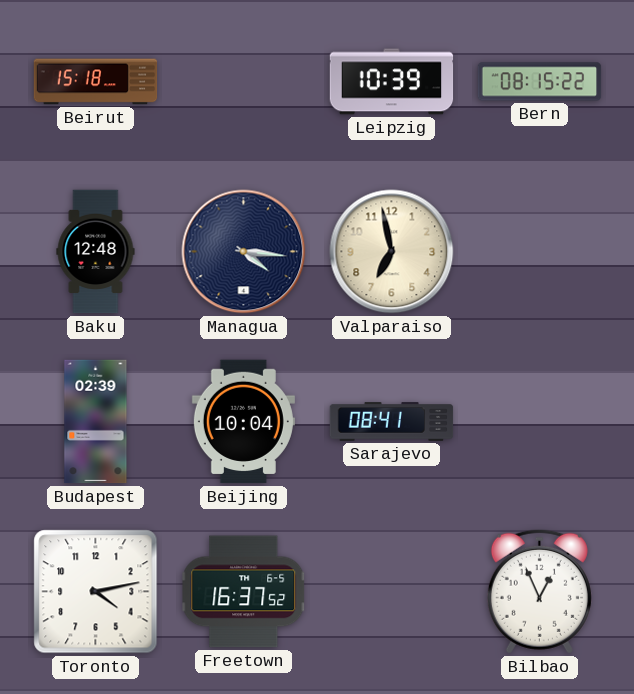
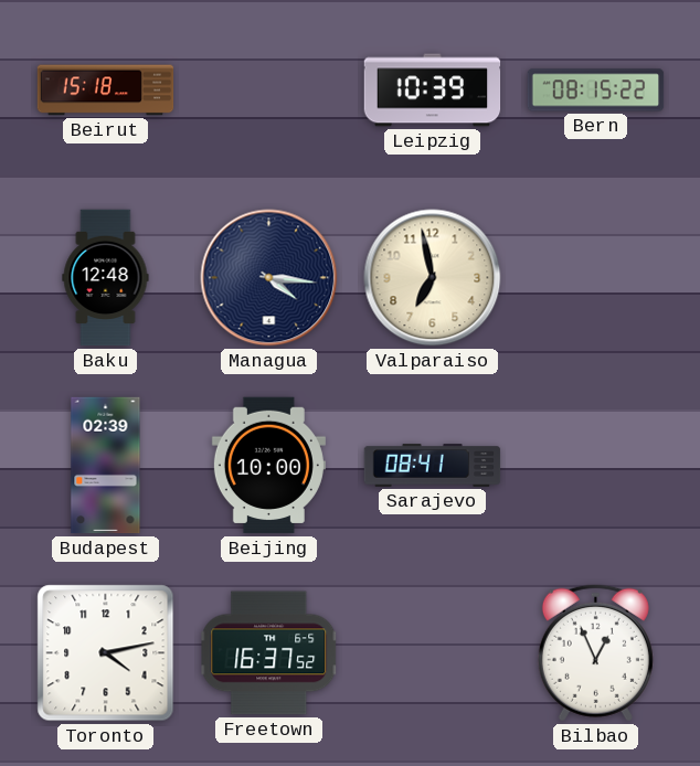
Beijing: 10:04 -> 10:00
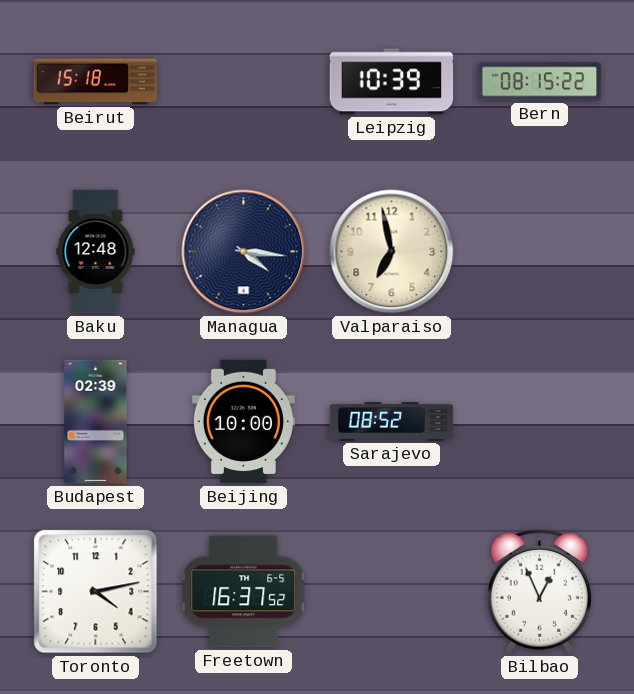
Sarajevo: 08:41 -> 08:52
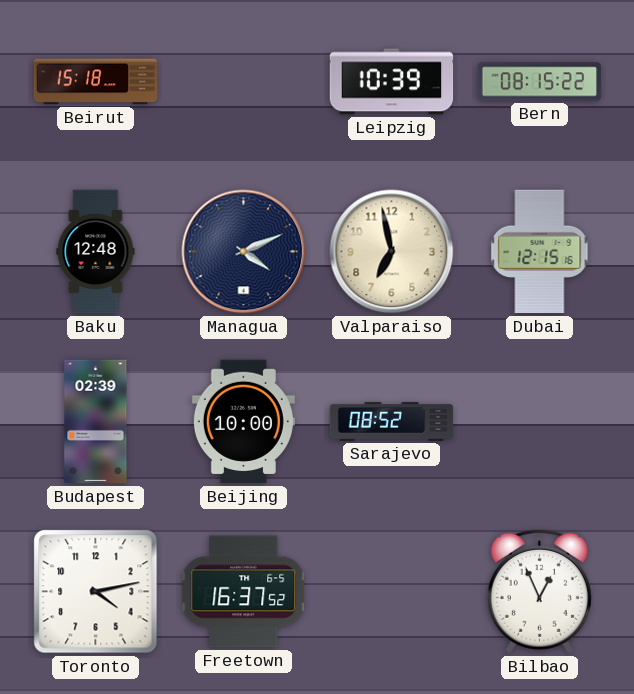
Managua: 4:16 -> 4:11
Dubai: none -> 12:15
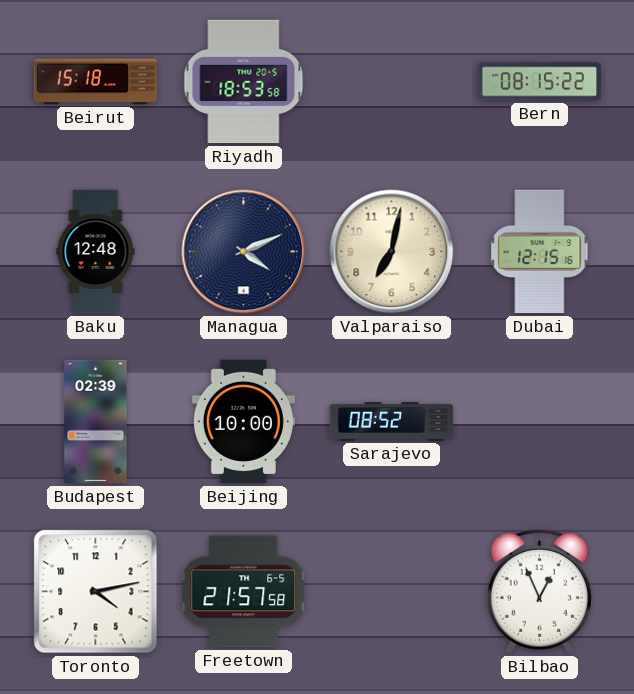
Riyadh: none -> 18:53
Leipzig: 10:39 -> none
Valparaiso: 6:58 -> 7:02
Freetown: 16:37 -> 21:57
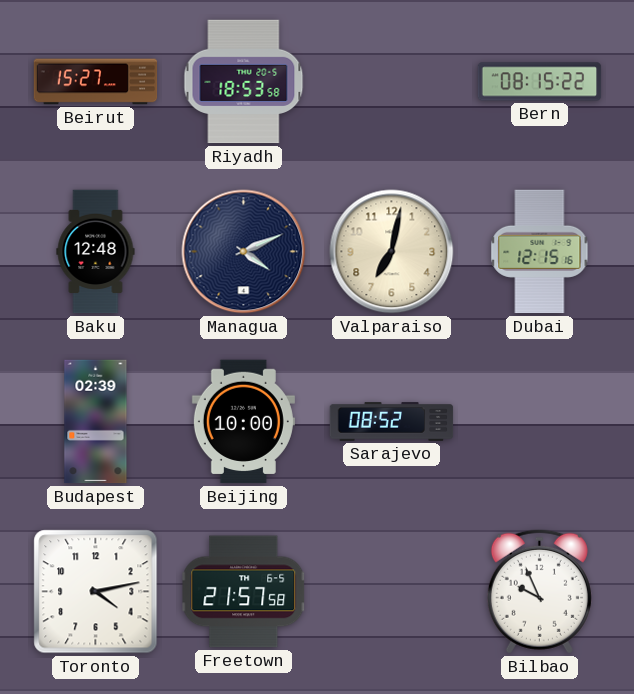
Beirut: 15:18 -> 15:27
Bilbao: 12:56 -> 9:56
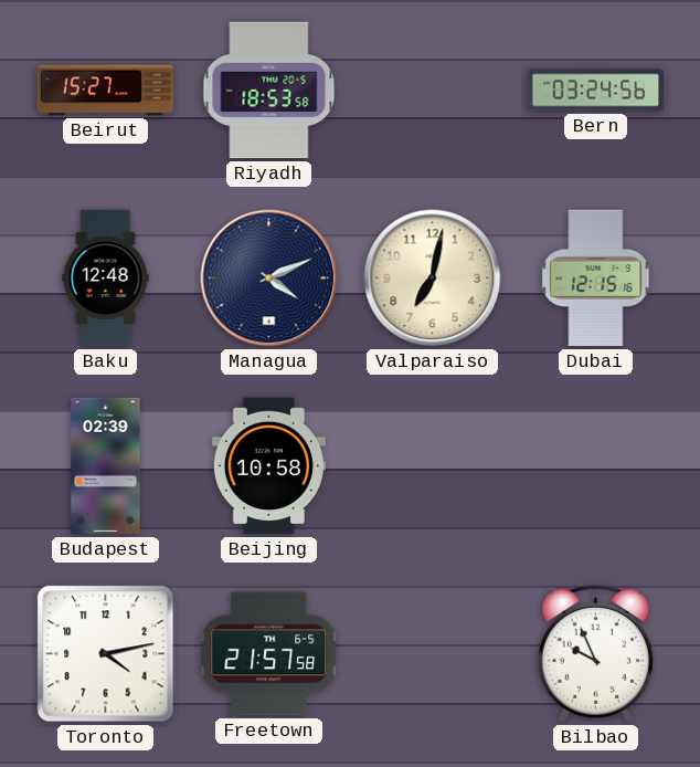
Bern: 08:15 -> 03:24
Beijing: 10:00 -> 10:58
Sarajevo: 08:52 -> none
